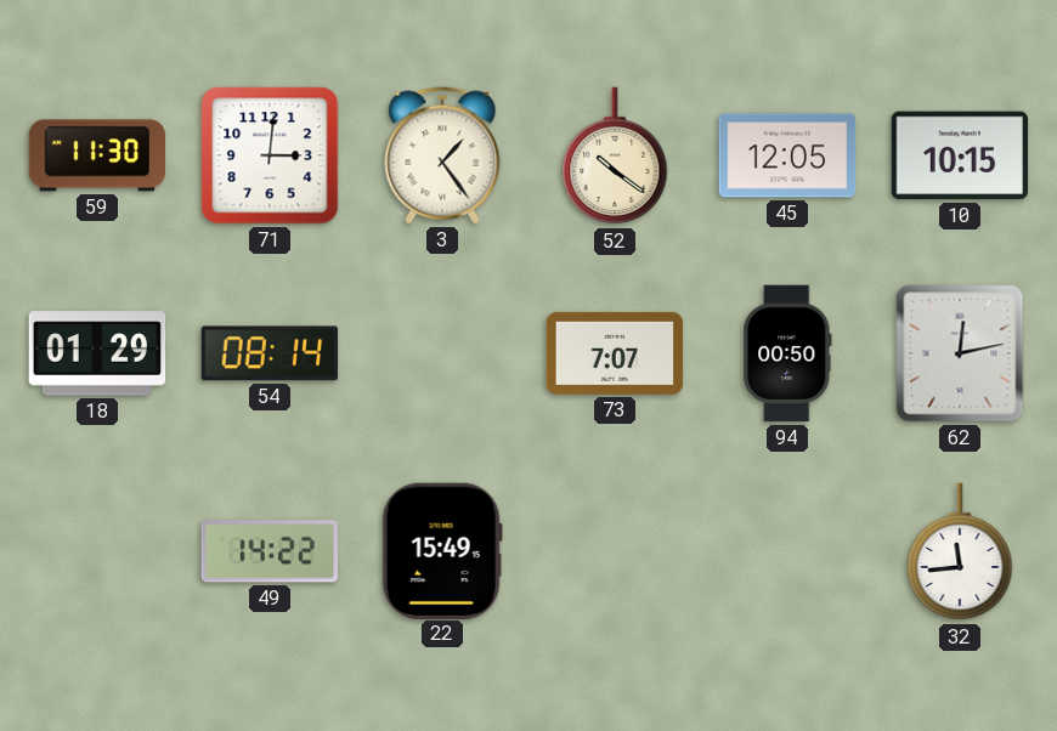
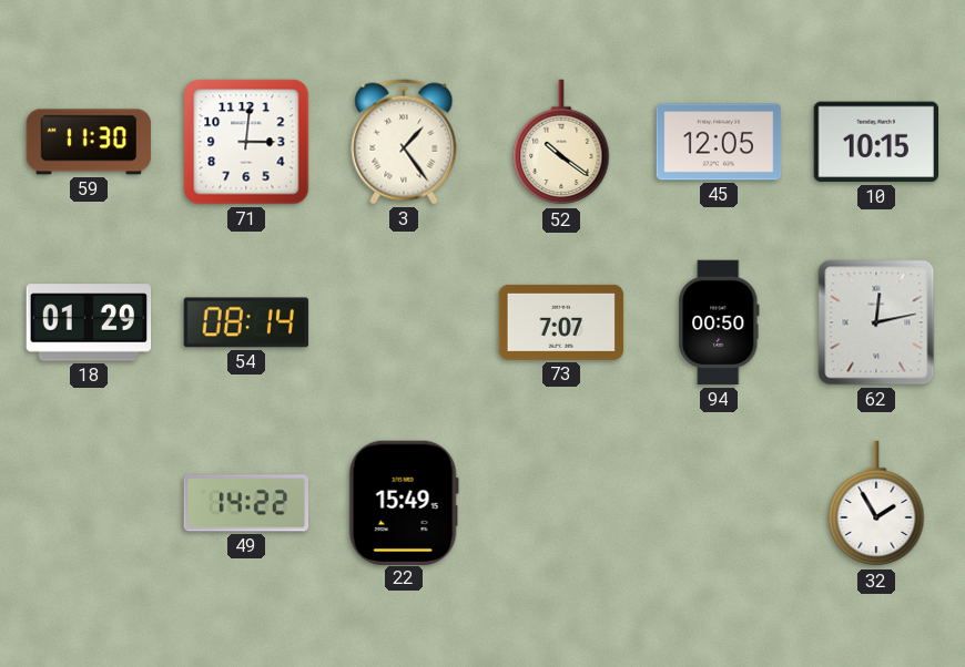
32: 11:44 -> 1:55
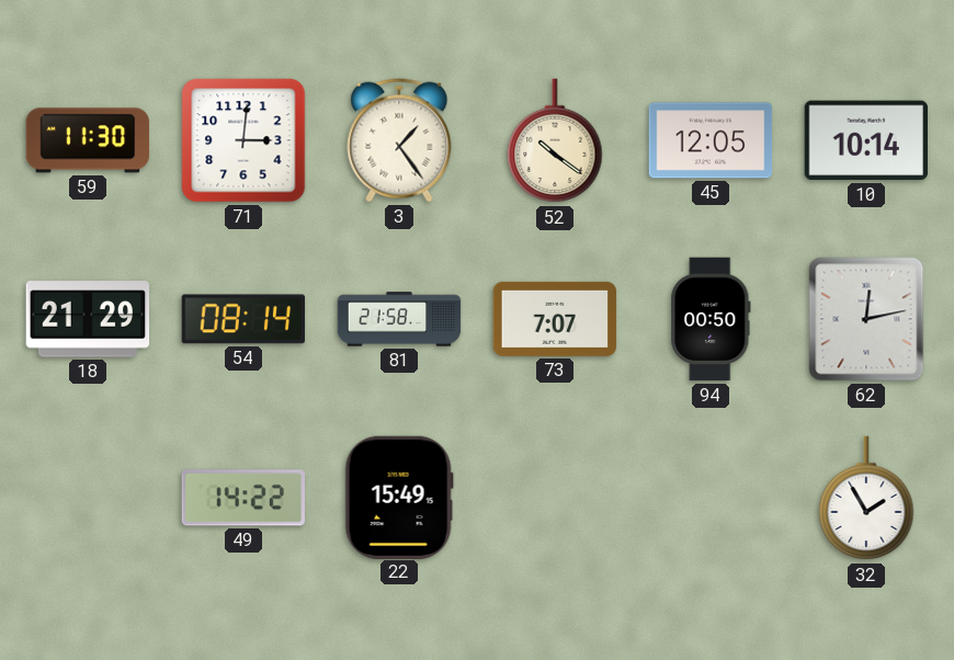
10: 10:15 -> 10:14
18: 01:29 -> 21:29
81: none -> 21:58
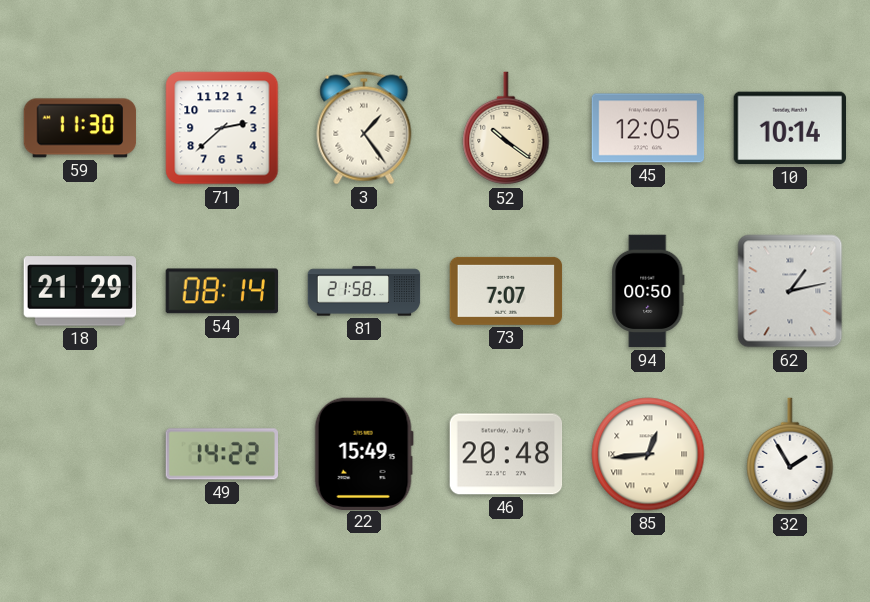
71: 3:01 -> 2:38
62: 12:13 -> 1:13
46: none -> 20:48
85: none -> 12:44
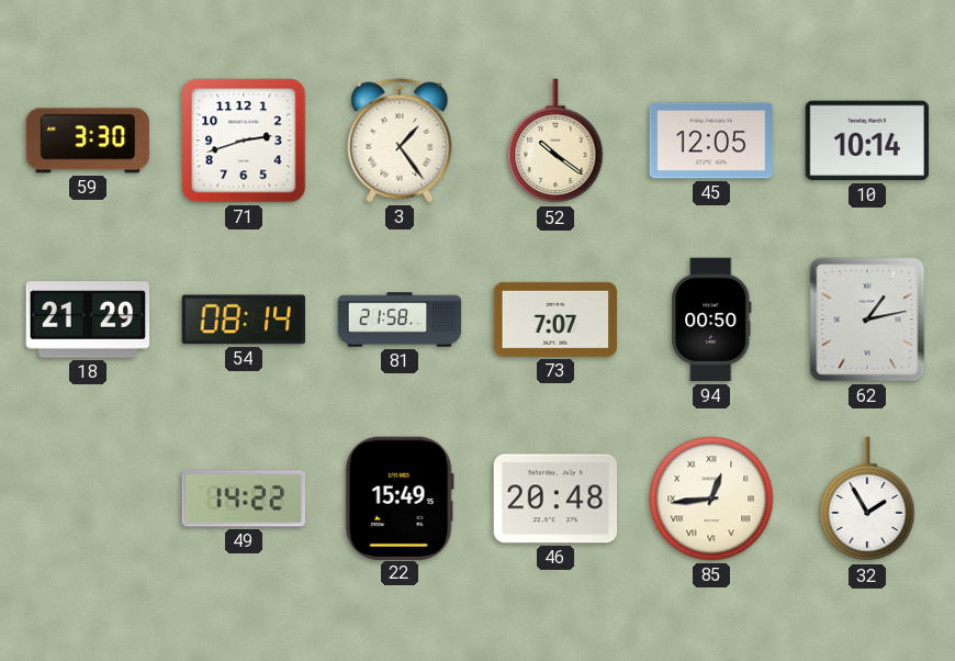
59: 11:30 -> 3:30
71: 2:38 -> 2:42
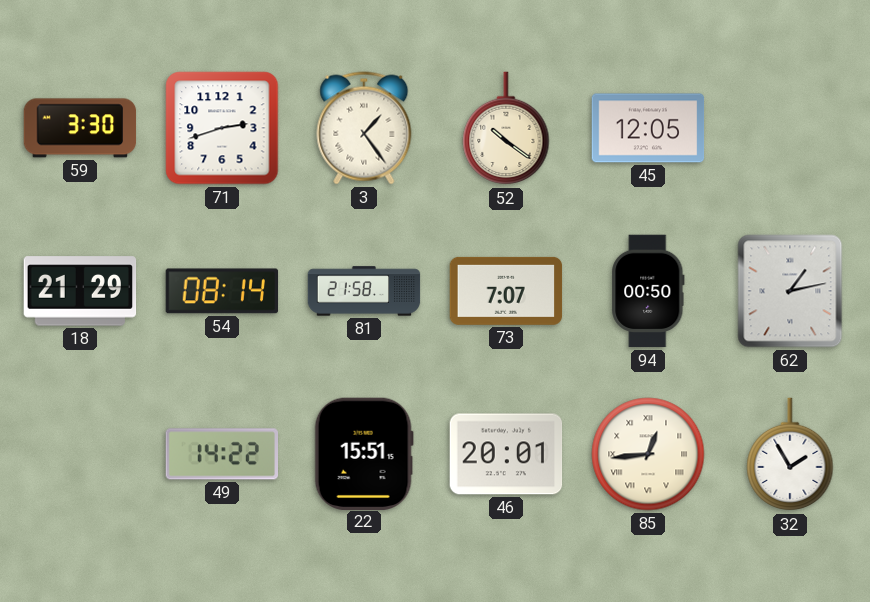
10: 10:14 -> none
22: 15:49 -> 15:51
46: 20:48 -> 20:01
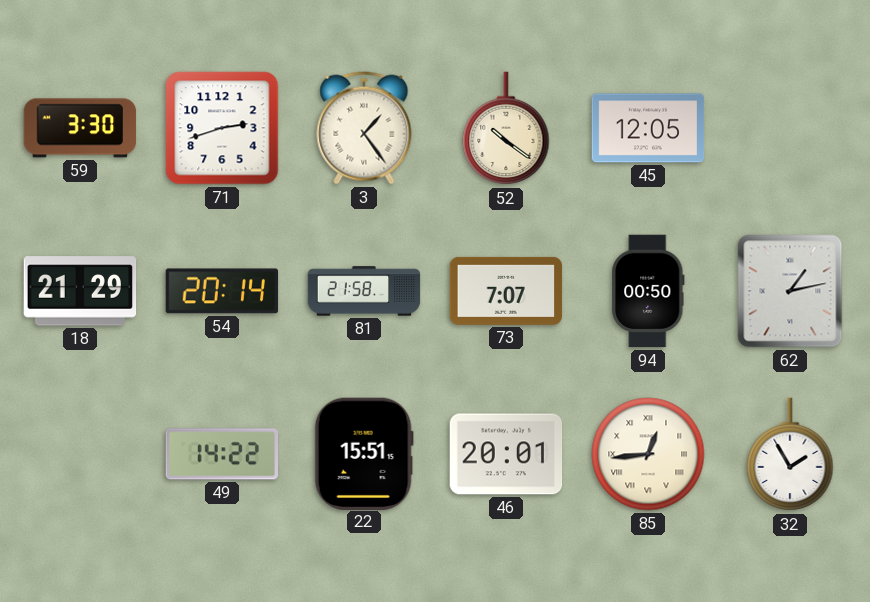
54: 08:14 -> 20:14
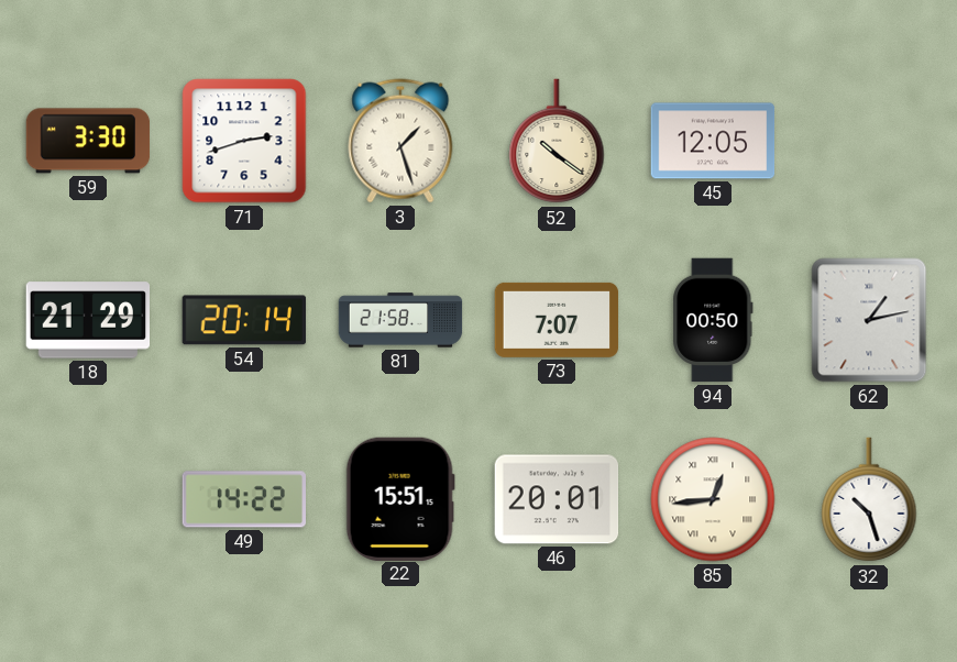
3: 1:24 -> 1:27
32: 1:55 -> 10:27
